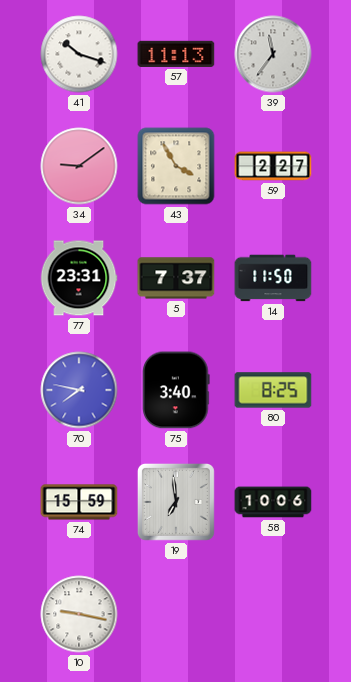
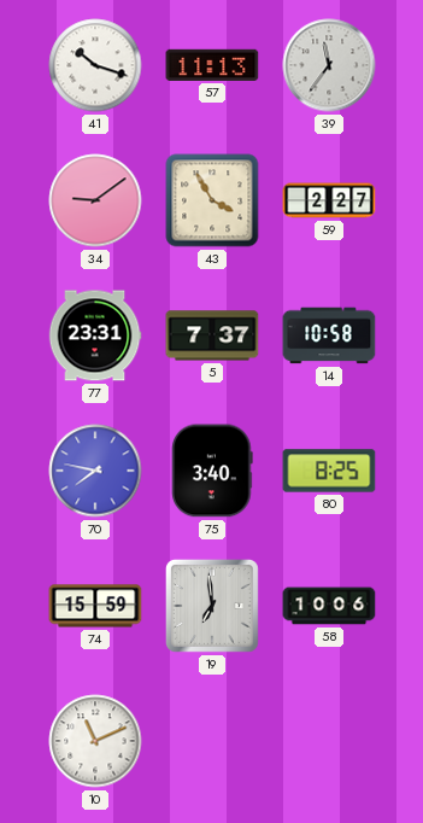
14: 11:50 -> 10:58
10: 9:17 -> 11:11
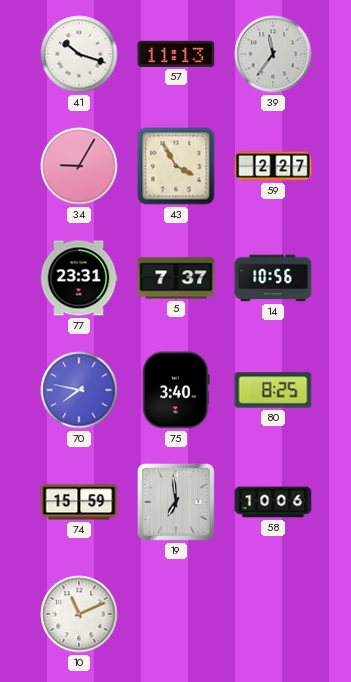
34: 9:09 -> 9:05
14: 10:58 -> 10:56
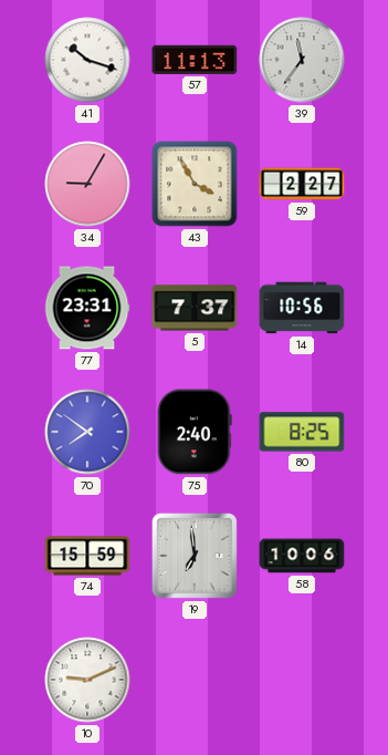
70: 7:47 -> 7:51
75: 3:40 -> 2:40
10: 11:11 -> 9:11
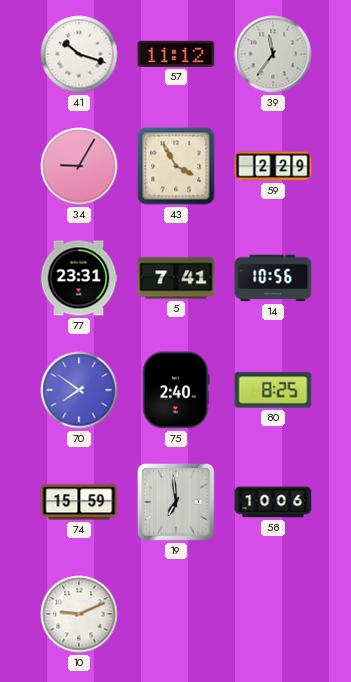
57: 11:13 -> 11:12
59: 2:27 -> 2:29
5: 7:37 -> 7:41
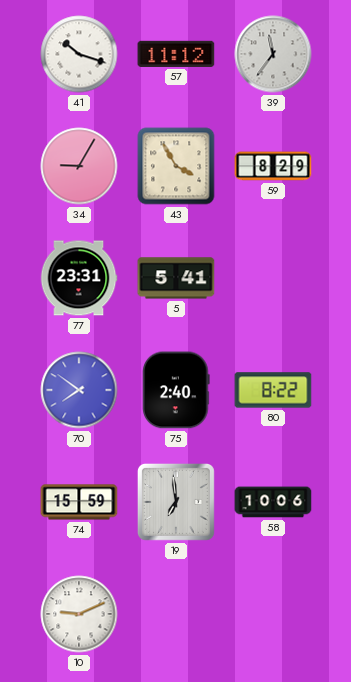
59: 2:29 -> 8:29
5: 7:41 -> 5:41
14: 10:56 -> none
80: 8:25 -> 8:22
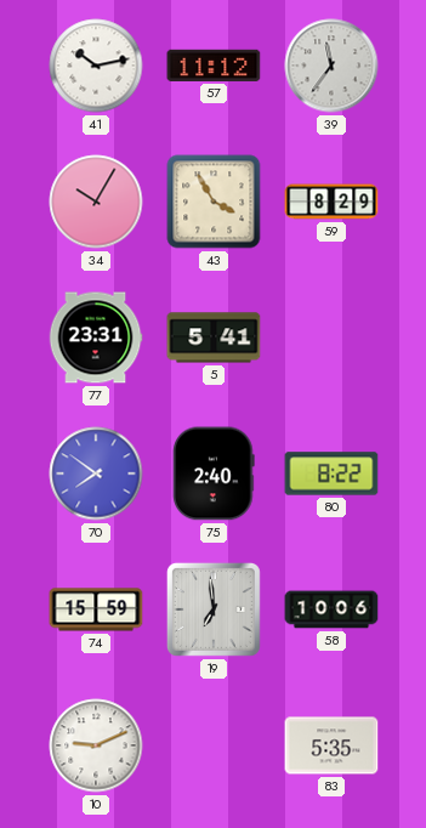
41: 10:18 -> 10:13
34: 9:05 -> 10:05
83: none -> 5:35
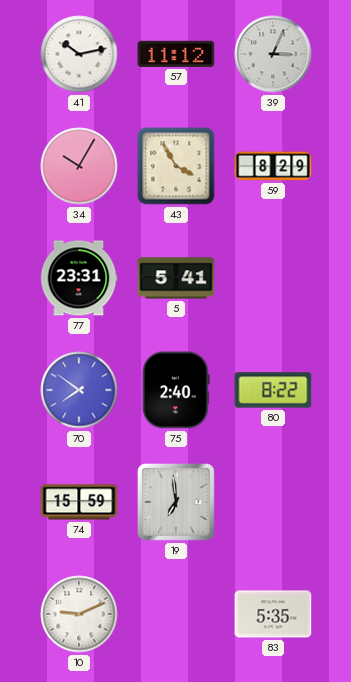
39: 11:36 -> 3:04
58: 10:06 -> none
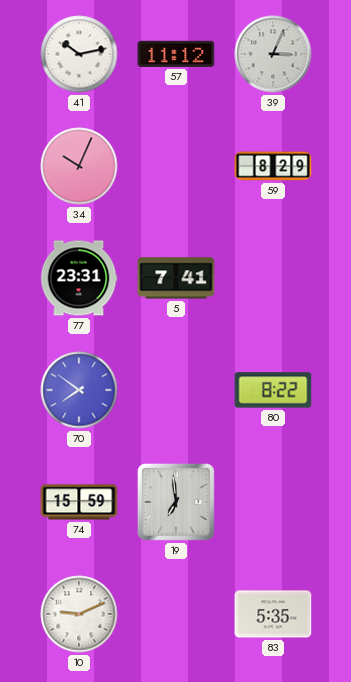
34: 10:05 -> 10:04
43: 3:55 -> none
5: 5:41 -> 7:41
75: 2:40 -> none
